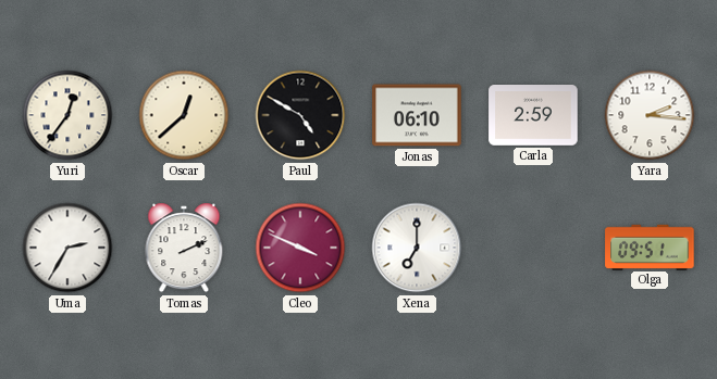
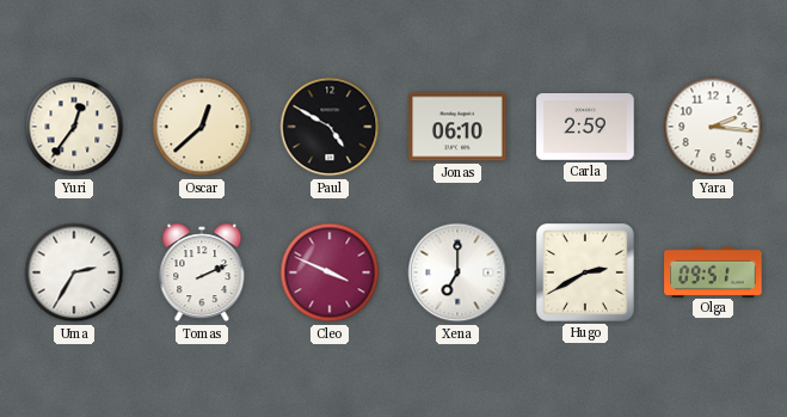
Hugo: none -> 2:40
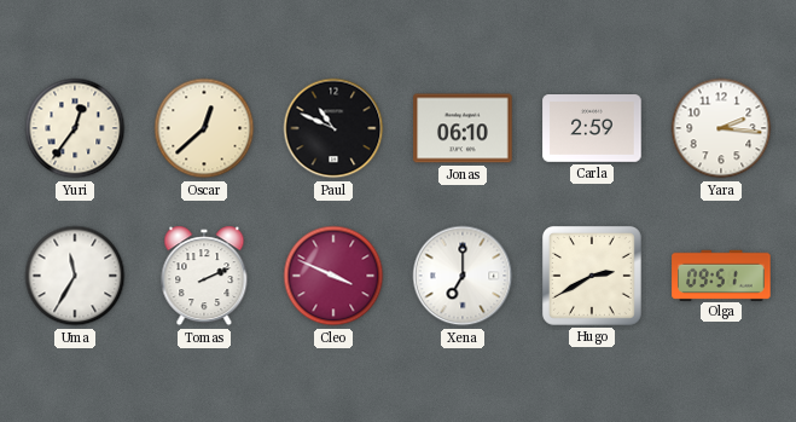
Paul: 4:50 -> 10:49
Uma: 2:35 -> 11:35
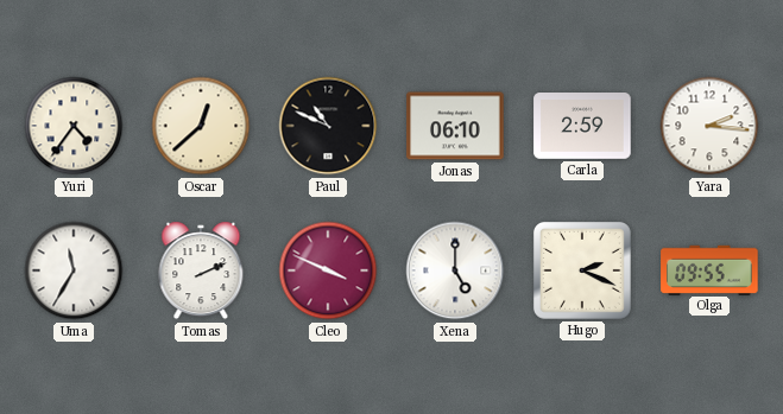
Yuri: 12:36 -> 4:36
Xena: 7:00 -> 5:00
Hugo: 2:40 -> 2:19
Olga: 09:51 -> 09:55
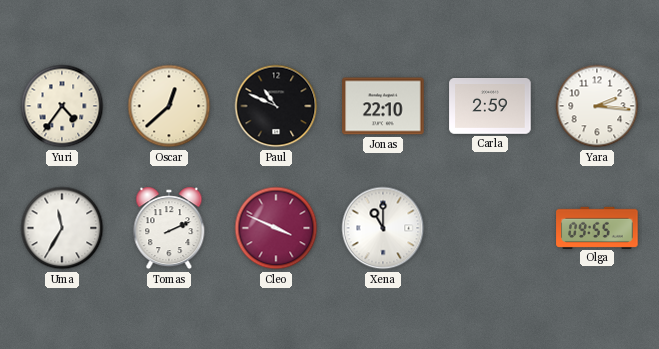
Jonas: 06:10 -> 22:10
Xena: 5:00 -> 11:00
Hugo: 2:19 -> none
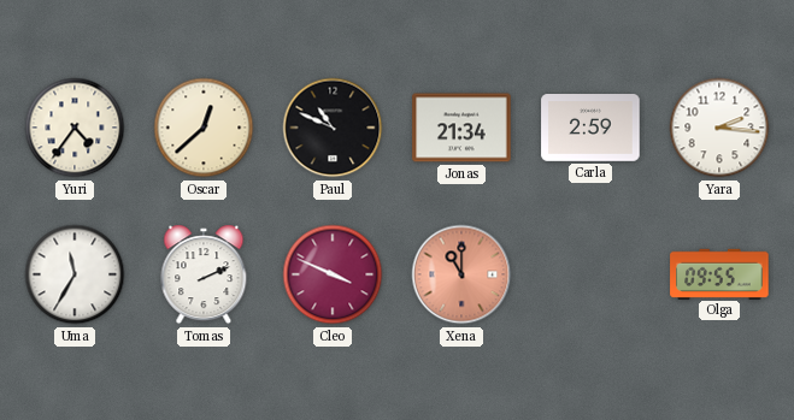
Jonas: 22:10 -> 21:34
Xena dial: white -> salmon
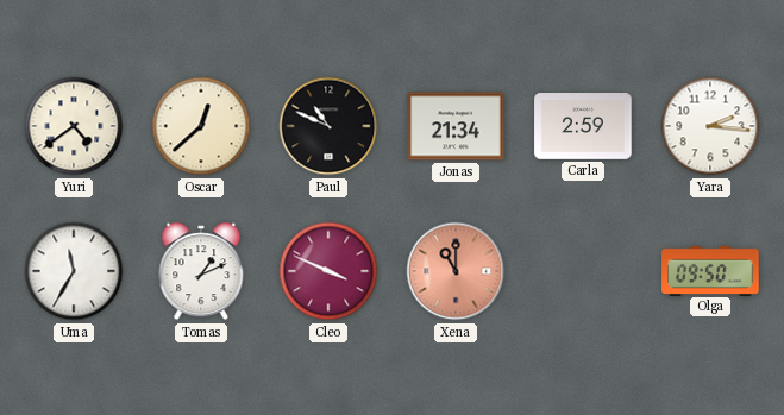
Yuri: 4:36 -> 4:39
Tomas: 2:11 -> 1:11
Olga: 09:55 -> 09:50
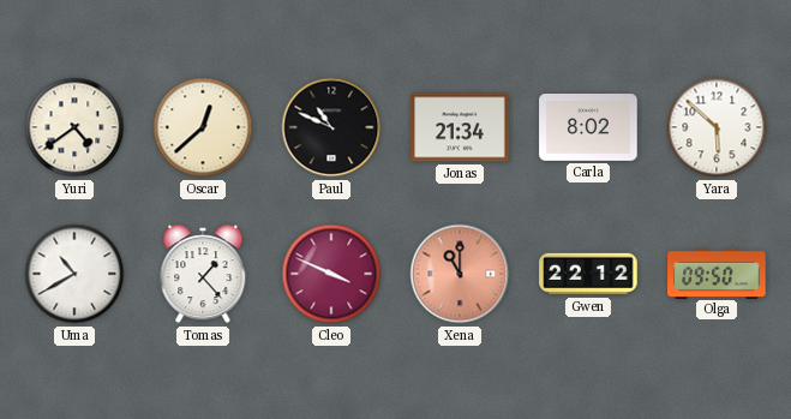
Carla: 2:59 -> 8:02
Yara: 2:16 -> 5:52
Uma: 11:35 -> 10:40
Tomas: 1:11 -> 1:23
Gwen: none -> 22:12
